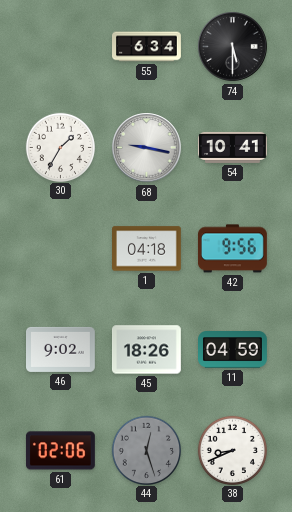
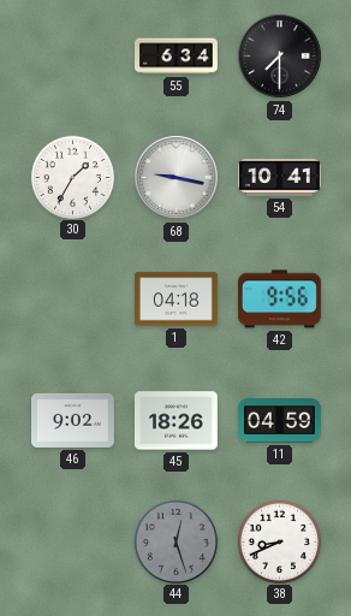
74: 5:30 -> 7:30
61: 02:06 -> none
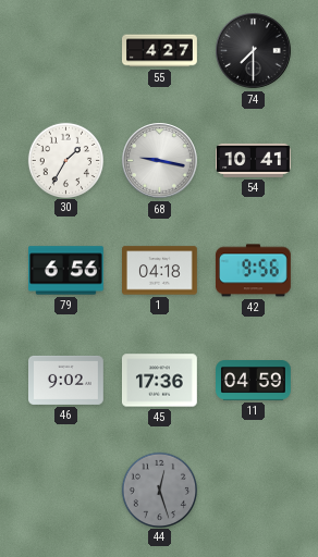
55: 6:34 -> 4:27
79: none -> 6:56
45: 18:26 -> 17:36
38: 8:41 -> none
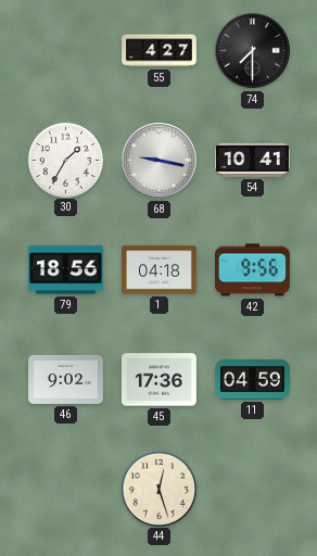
79: 6:56 -> 18:56
44 dial: grey -> cream
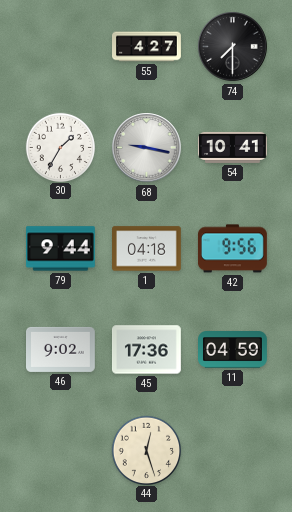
79: 18:56 -> 9:44
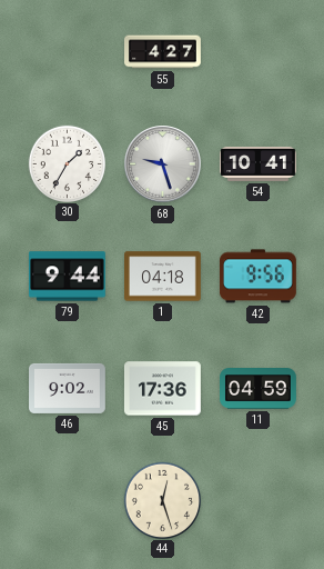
74: 7:30 -> none
68: 9:17 -> 9:27
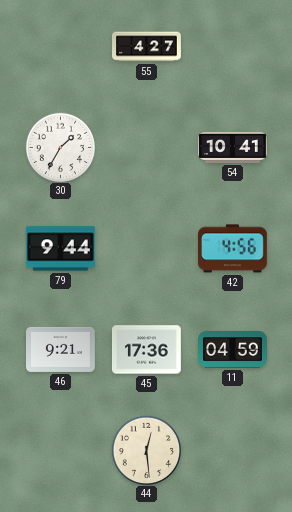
68: 9:27 -> none
1: 04:18 -> none
42: 9:56 -> 4:56
46: 9:02 -> 9:21
44: 12:27 -> 12:29
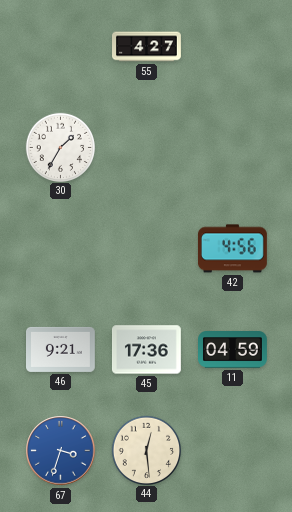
54: 10:41 -> none
79: 9:44 -> none
67: none -> 3:33
